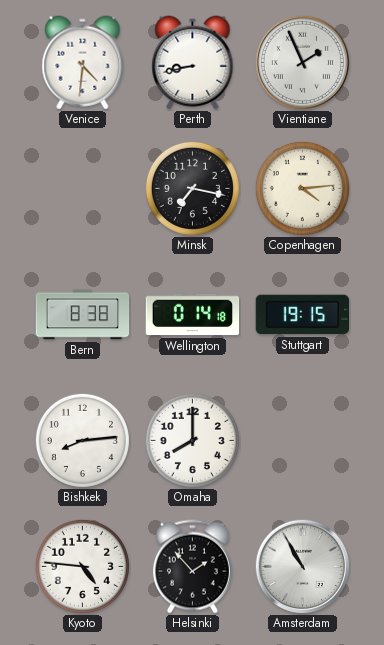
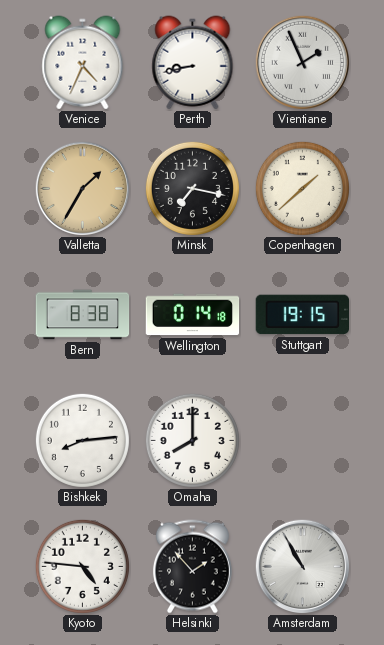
Venice: 4:31 -> 4:34
Valletta: none -> 1:35
Copenhagen: 4:14 -> 1:38
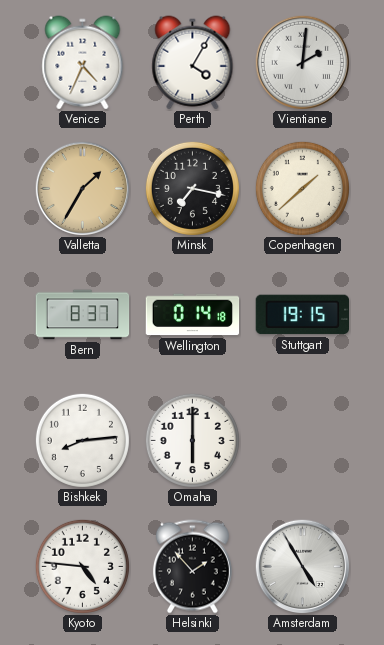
Perth: 8:43 -> 4:05
Vientiane: 1:56 -> 2:01
Bern: 8:38 -> 8:37
Omaha: 8:00 -> 6:00
Amsterdam: 10:55 -> 4:55
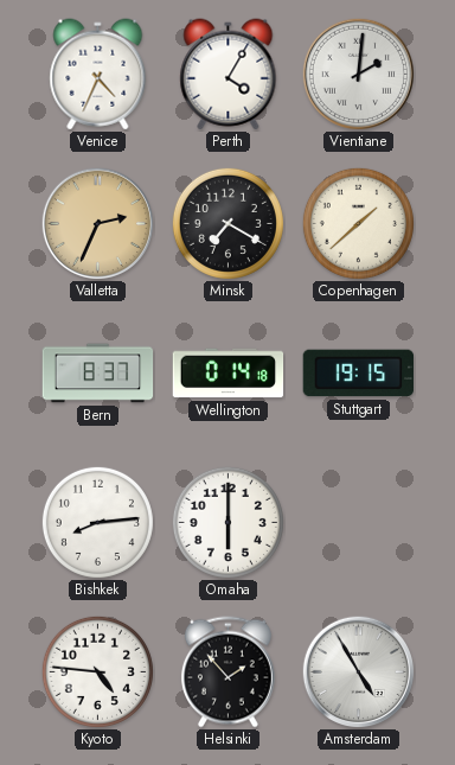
Valletta: 1:35 -> 2:34
Minsk: 7:17 -> 7:20
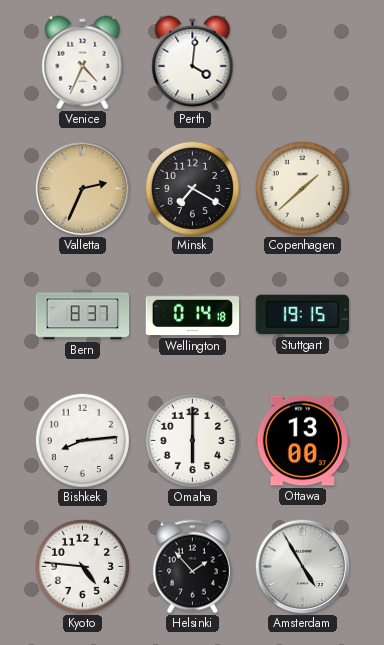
Perth: 4:05 -> 4:01
Vientiane: 2:01 -> none
Ottawa: none -> 13:00
